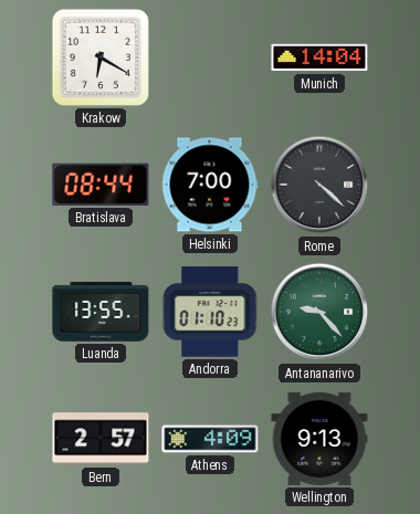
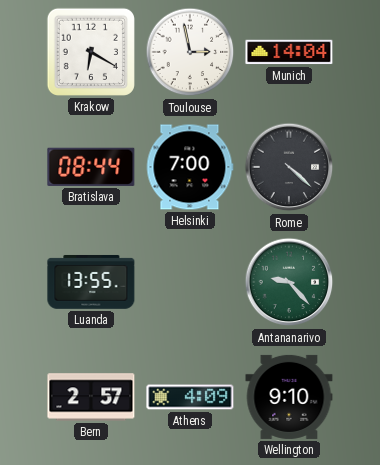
Toulouse: none -> 2:58
Andorra: 01:10 -> none
Wellington: 9:13 -> 9:10
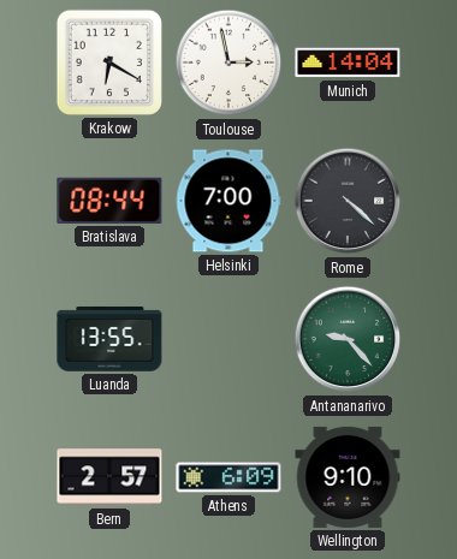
Athens: 4:09 -> 6:09
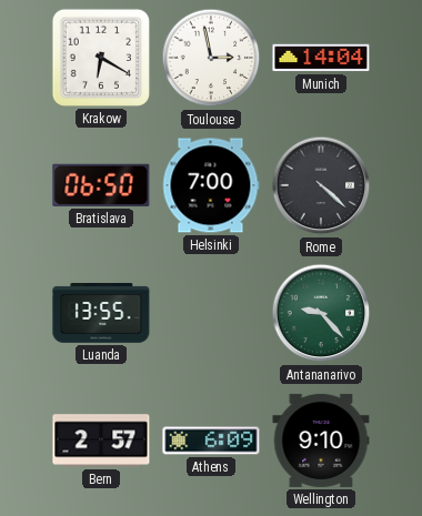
Bratislava: 08:44 -> 06:50
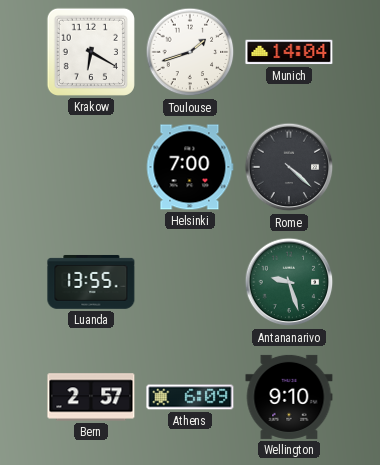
Toulouse: 2:58 -> 1:42
Bratislava: 06:50 -> none
Antananarivo: 9:23 -> 9:27
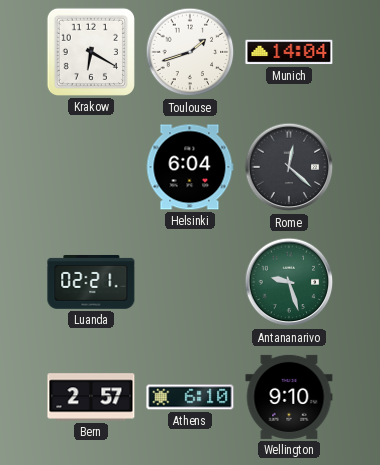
Helsinki: 7:00 -> 6:04
Rome: 4:22 -> 12:22
Luanda: 13:55 -> 02:21
Athens: 6:09 -> 6:10
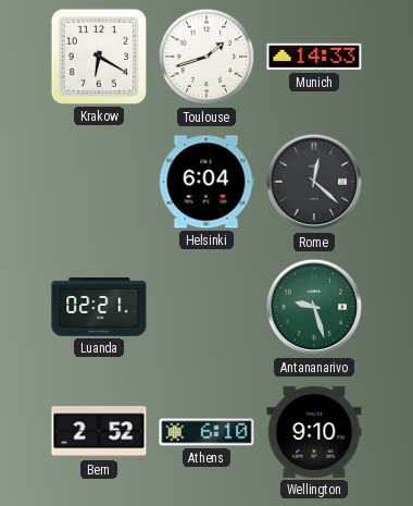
Munich: 14:04 -> 14:33
Bern: 2:57 -> 2:52
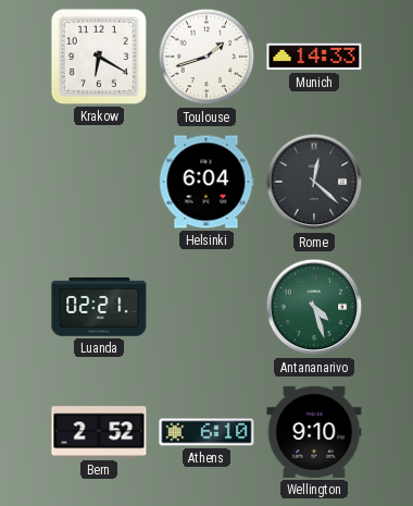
Antananarivo: 9:27 -> 4:27
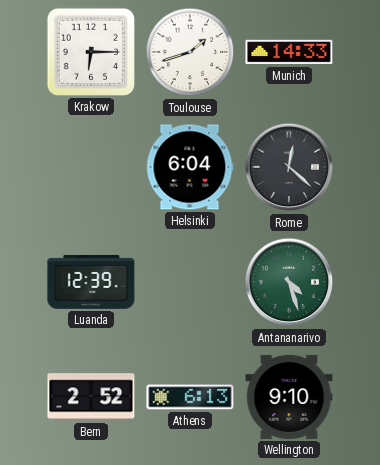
Krakow: 6:20 -> 6:15
Luanda: 02:21 -> 12:39
Athens: 6:10 -> 6:13
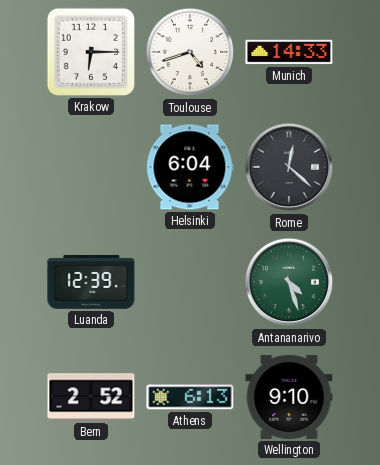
Toulouse: 1:42 -> 4:42
